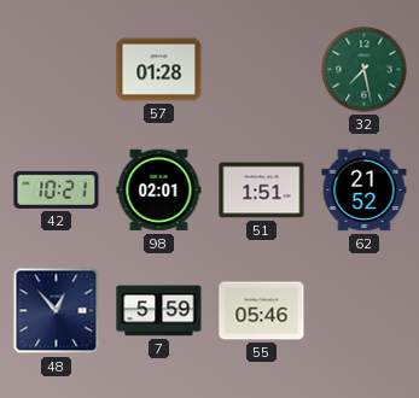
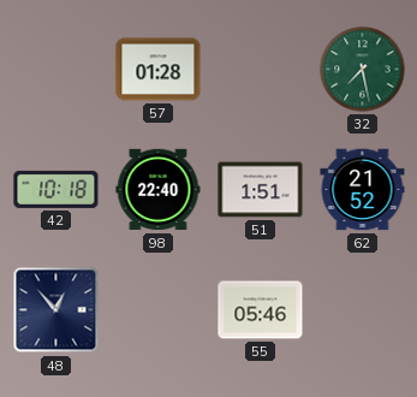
42: 10:21 -> 10:18
98: 02:01 -> 22:40
7: 5:59 -> none
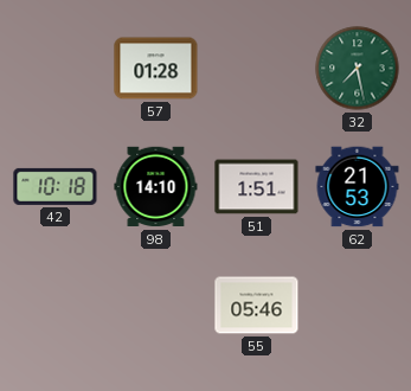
98: 22:40 -> 14:10
62: 21:52 -> 21:53
48: 12:53 -> none
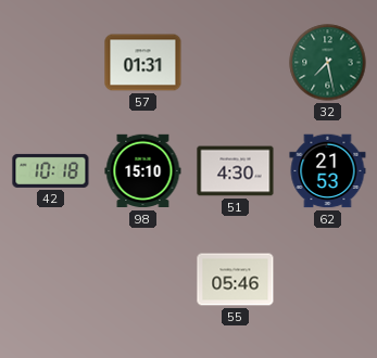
57: 01:28 -> 01:31
98: 14:10 -> 15:10
51: 1:51 -> 4:30
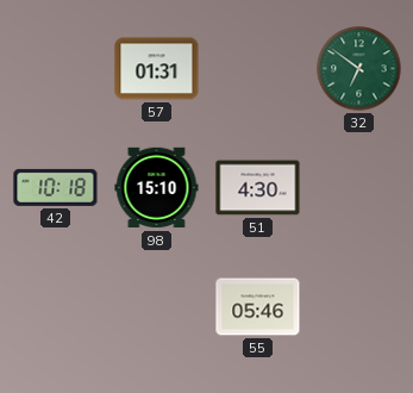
32: 7:28 -> 6:51
62: 21:53 -> none
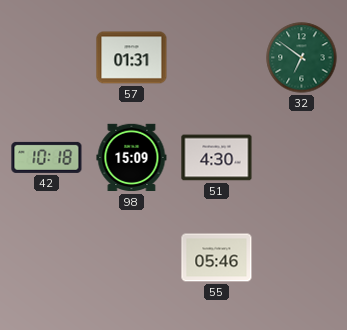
98: 15:10 -> 15:09
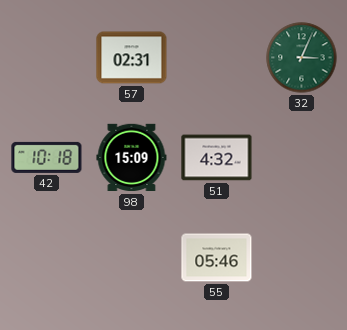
57: 01:31 -> 02:31
32: 6:51 -> 3:04
51: 4:30 -> 4:32
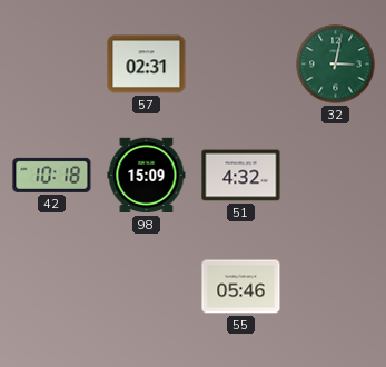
32: 3:04 -> 3:02
